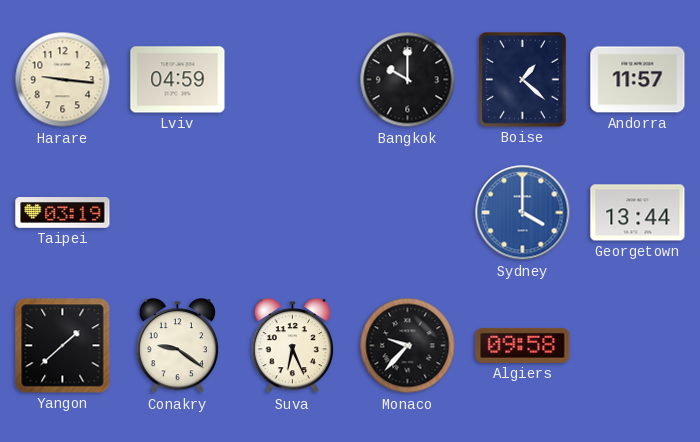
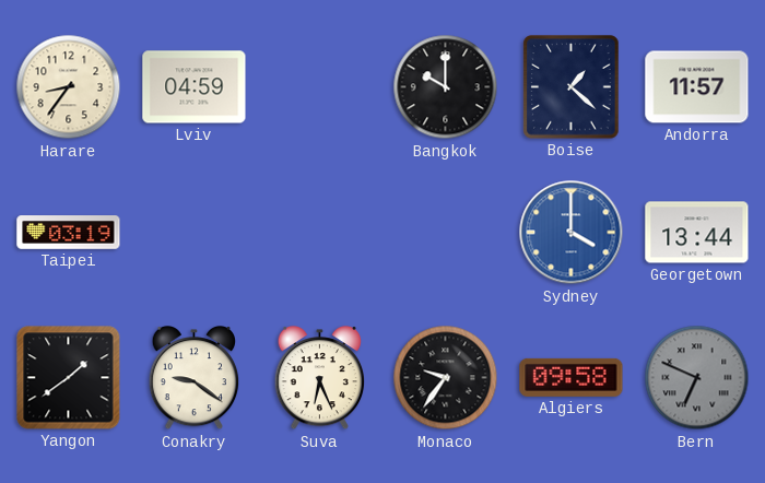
Harare: 9:16 -> 8:36
Yangon: 1:38 -> 1:39
Monaco: 9:37 -> 9:36
Bern: none -> 6:49
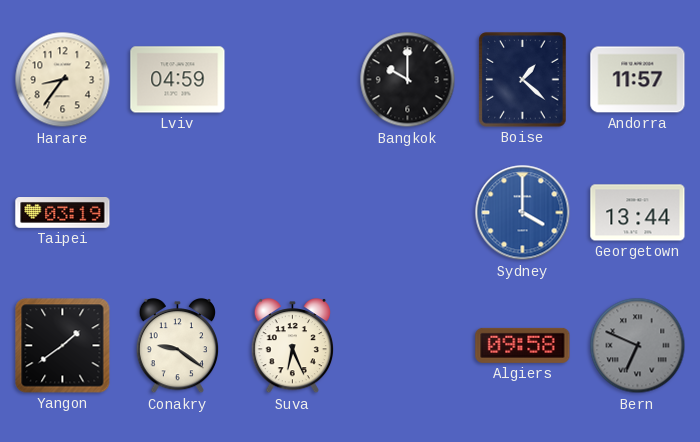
Monaco: 9:36 -> none
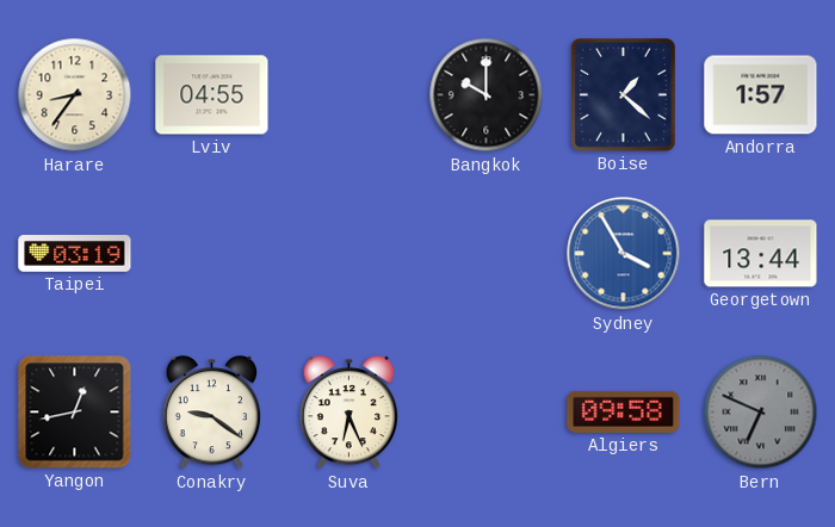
Lviv: 04:59 -> 04:55
Andorra: 11:57 -> 1:57
Sydney: 4:00 -> 3:55
Yangon: 1:39 -> 12:43
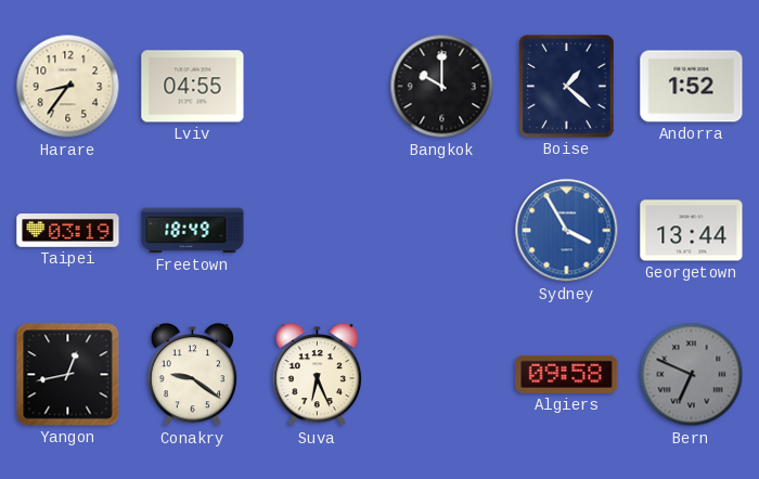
Andorra: 1:57 -> 1:52
Freetown: none -> 18:49
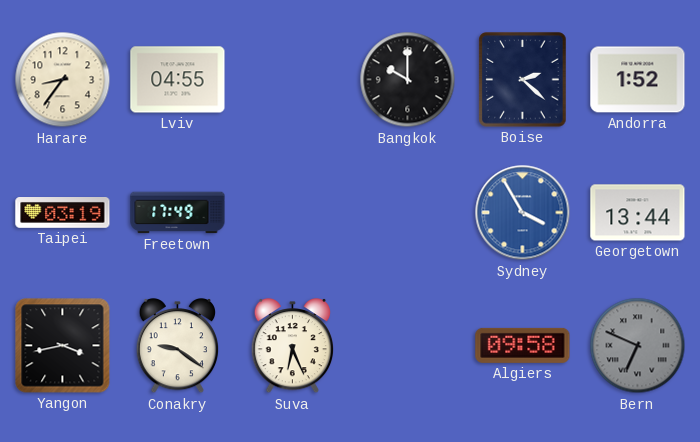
Boise: 1:22 -> 2:22
Freetown: 18:49 -> 17:49
Yangon: 12:43 -> 3:43
